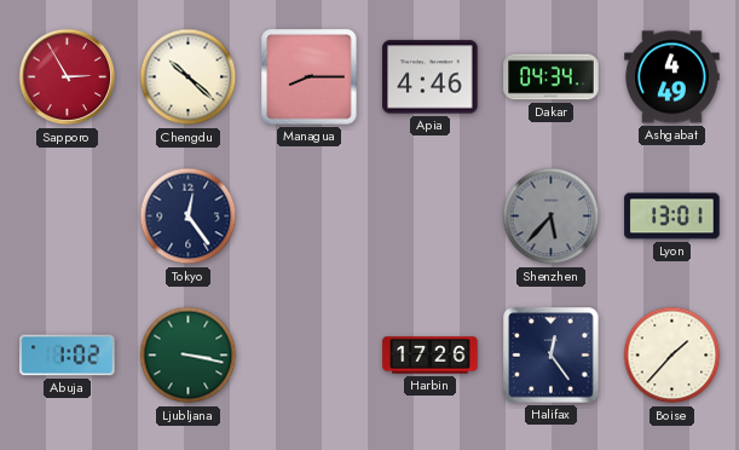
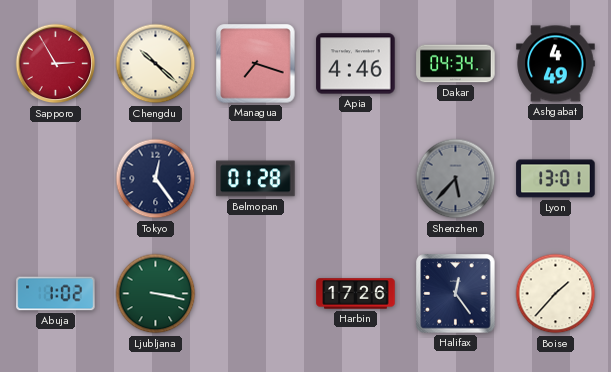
Managua: 8:15 -> 7:18
Belmopan: none -> 01:28
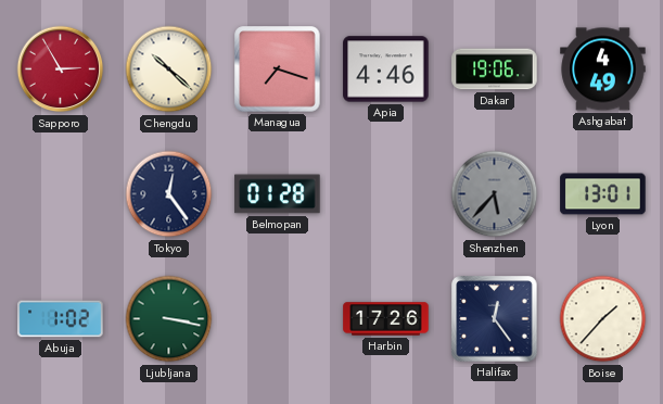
Dakar: 04:34 -> 19:06
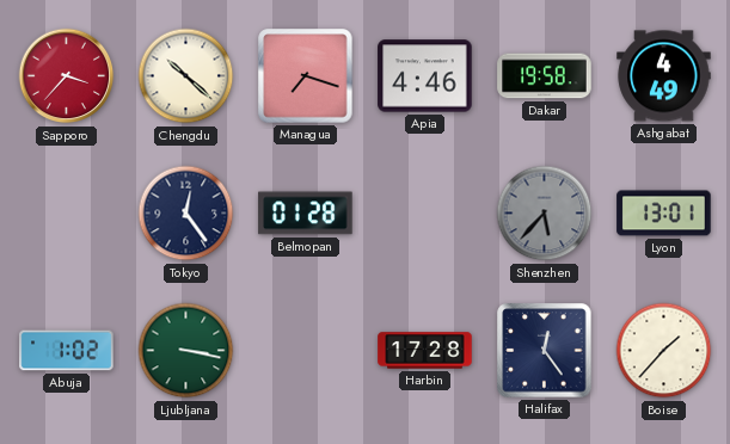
Sapporo: 2:55 -> 3:37
Dakar: 19:06 -> 19:58
Harbin: 17:26 -> 17:28
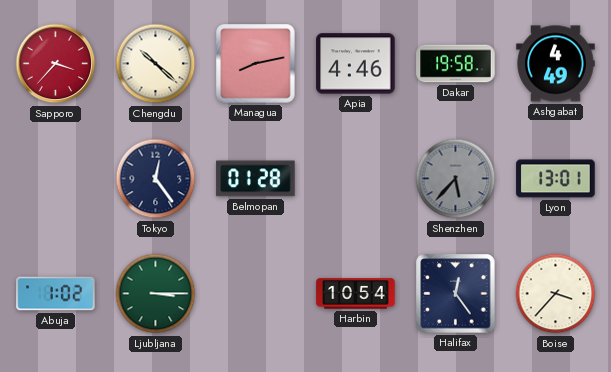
Managua: 7:18 -> 8:13
Ljubljana: 3:17 -> 3:15
Harbin: 17:28 -> 10:54
Boise: 1:37 -> 3:37
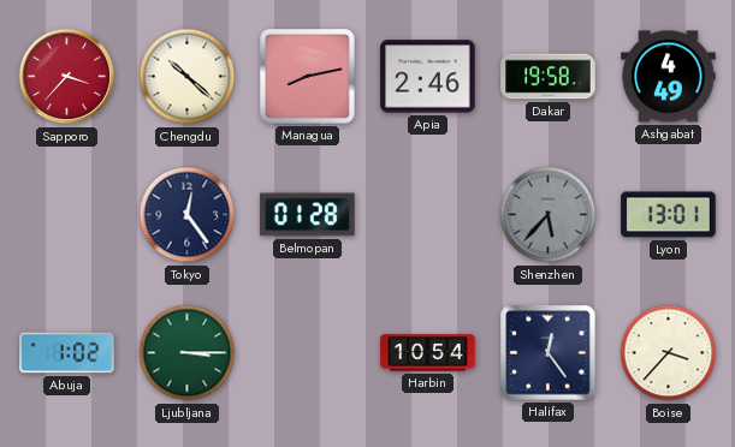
Apia: 4:46 -> 2:46
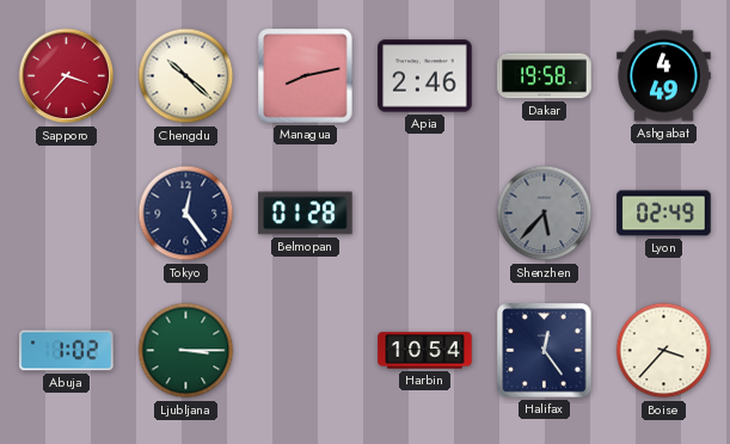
Lyon: 13:01 -> 02:49
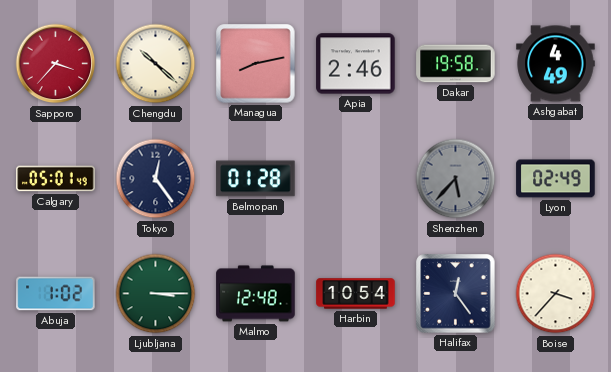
Calgary: none -> 05:01
Malmo: none -> 12:48
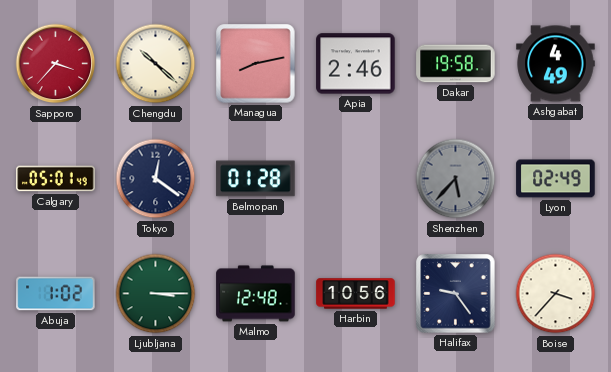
Tokyo: 12:24 -> 12:21
Harbin: 10:54 -> 10:56
Halifax: 12:24 -> 9:24
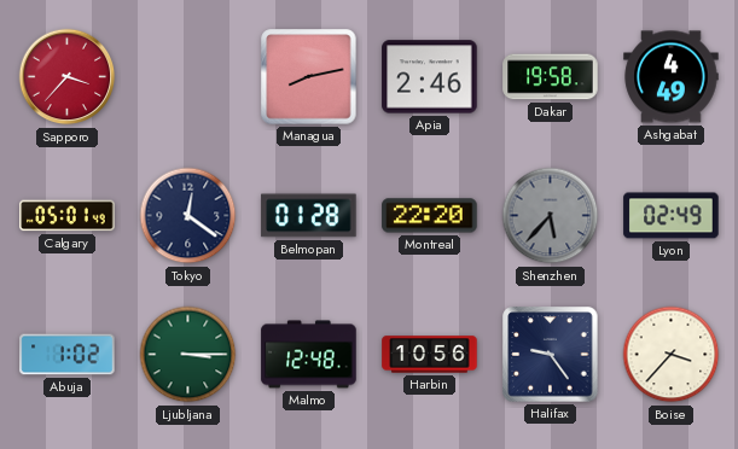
Chengdu: 10:22 -> none
Montreal: none -> 22:20
